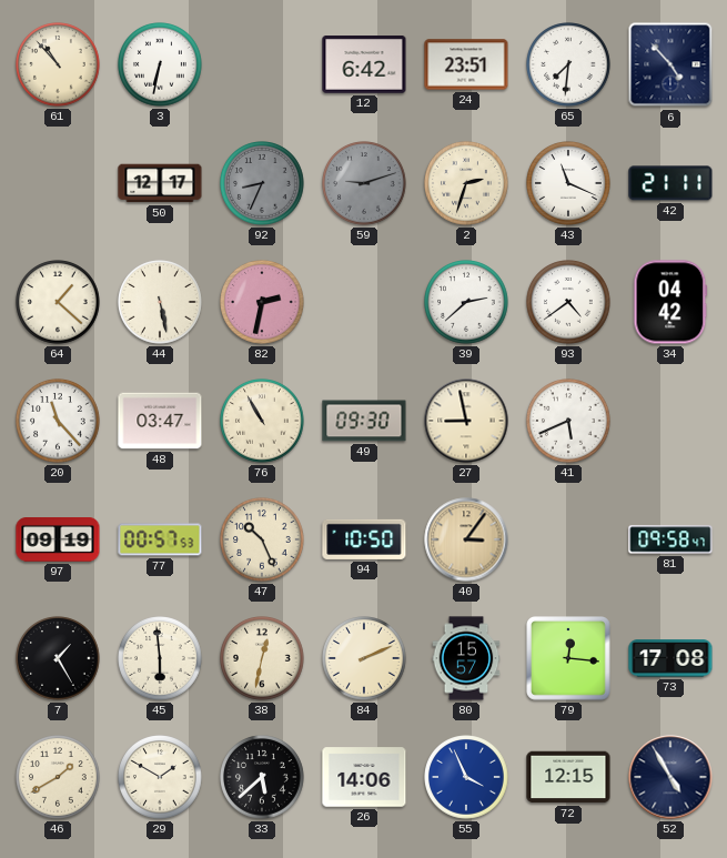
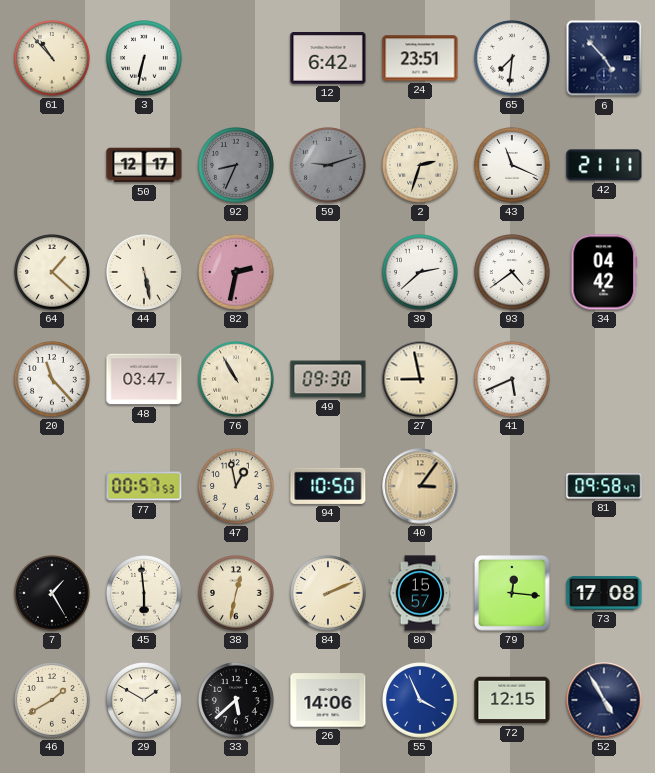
97: 09:19 -> none
47: 10:26 -> 12:58
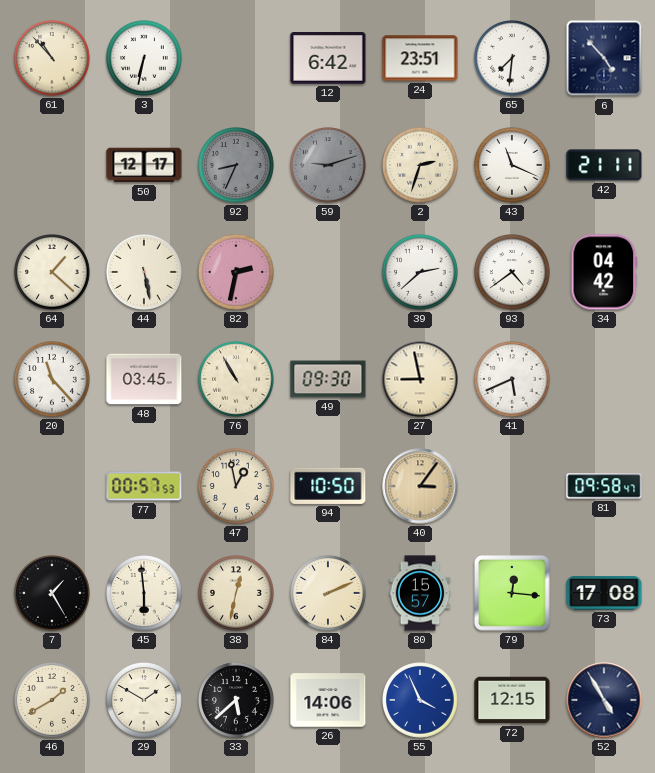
48: 03:47 -> 03:45
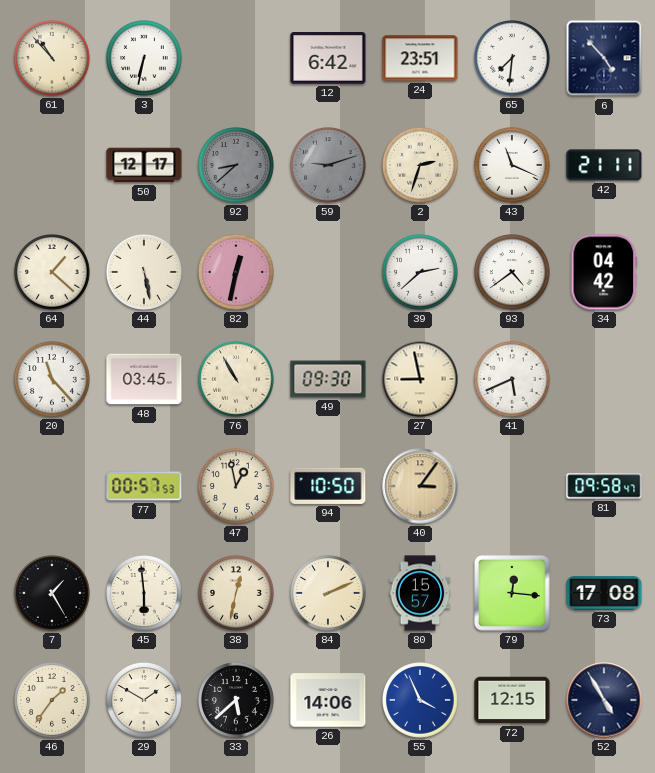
92: 8:34 -> 8:38
82: 2:32 -> 12:32
46: 1:40 -> 1:36
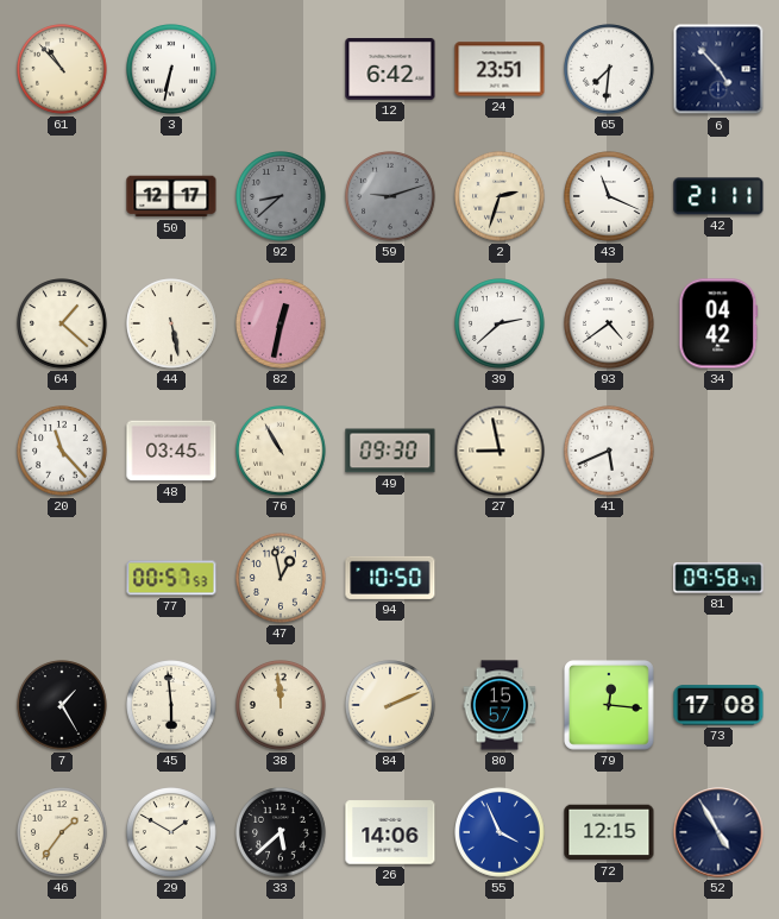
40: 3:06 -> none
38: 12:32 -> 11:59
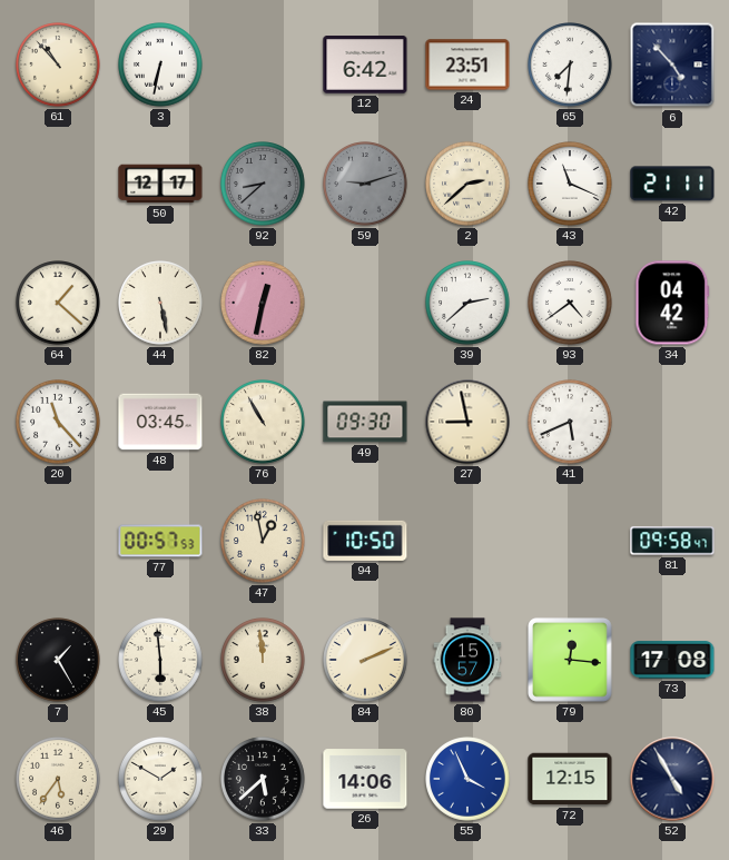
2: 2:33 -> 2:38
46: 1:36 -> 5:36
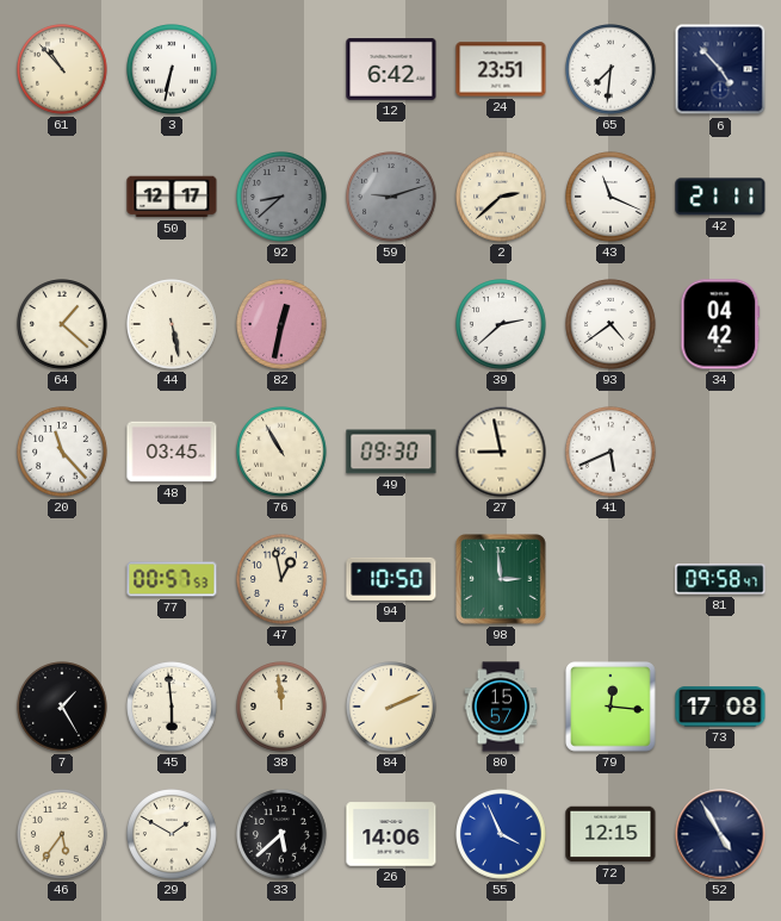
98: none -> 2:59
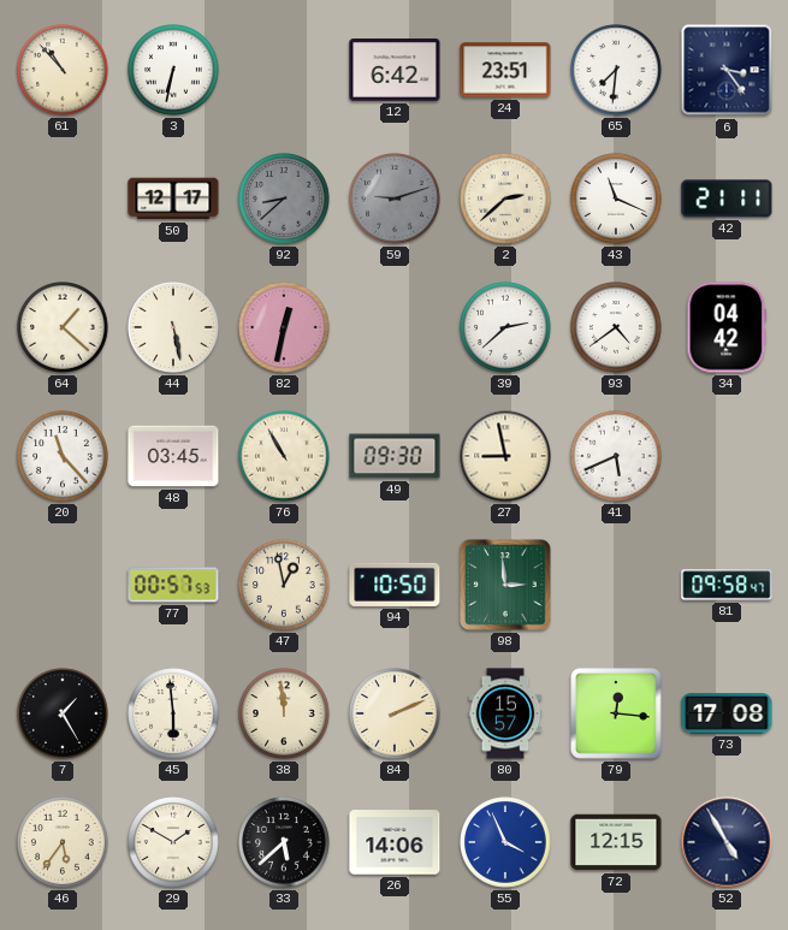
6: 4:53 -> 3:24
